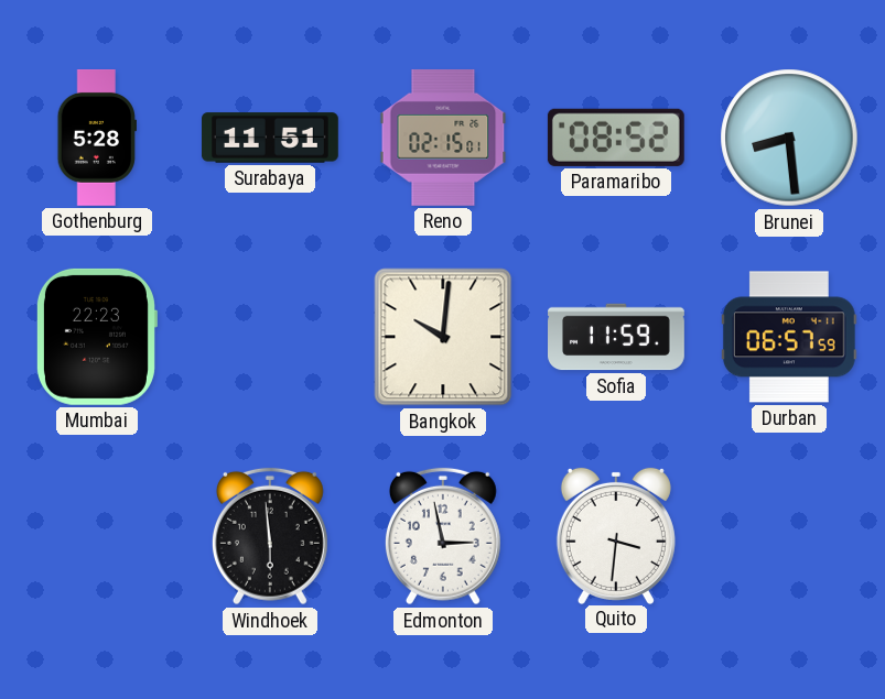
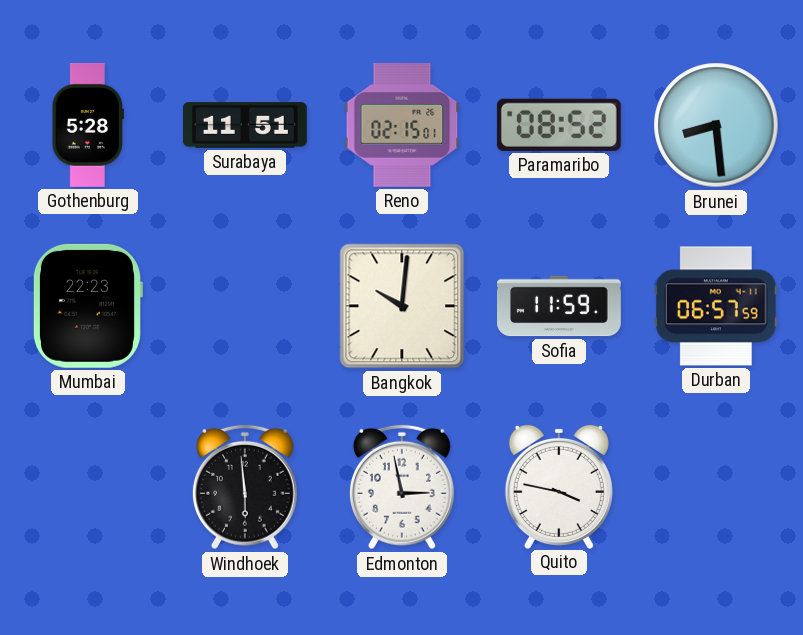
Quito: 3:31 -> 3:47
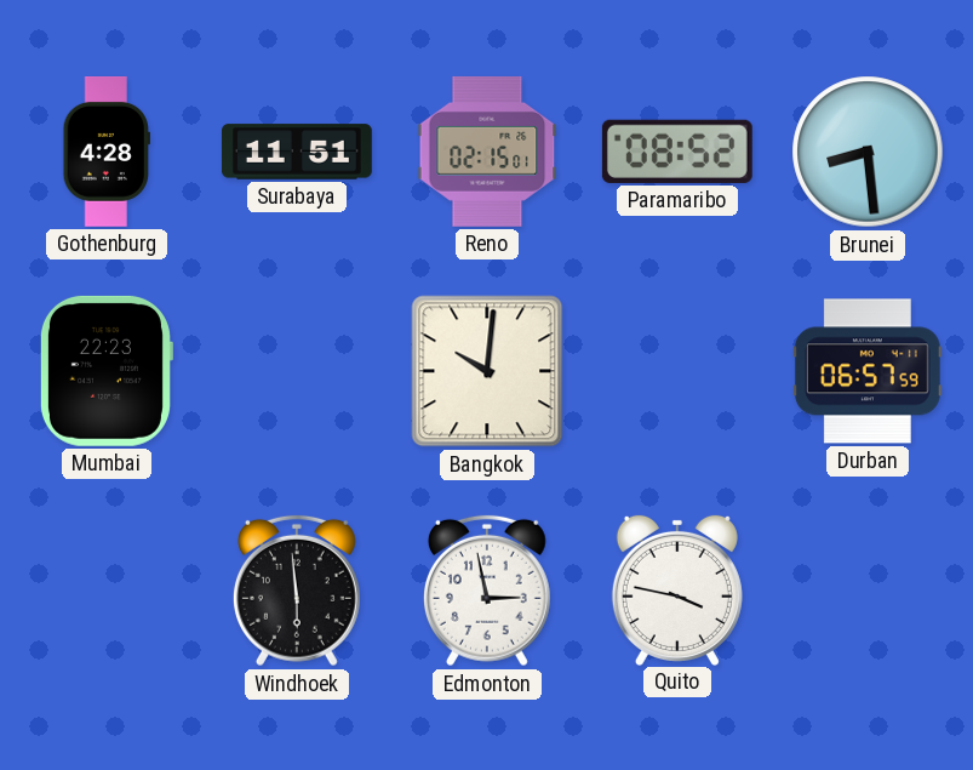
Gothenburg: 5:28 -> 4:28
Sofia: 11:59 -> none
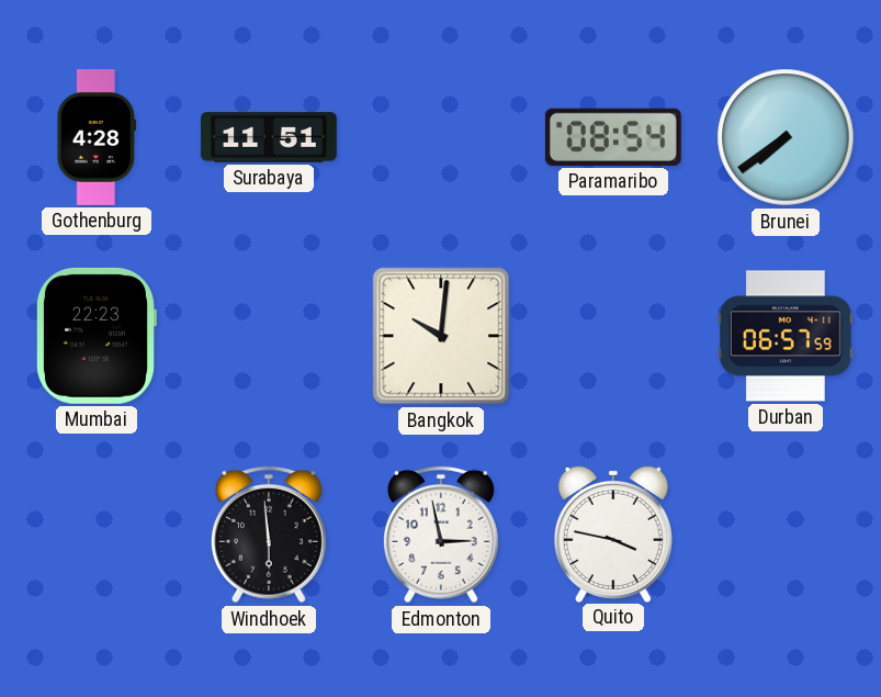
Reno: 02:15 -> none
Paramaribo: 08:52 -> 08:54
Brunei: 8:29 -> 7:39
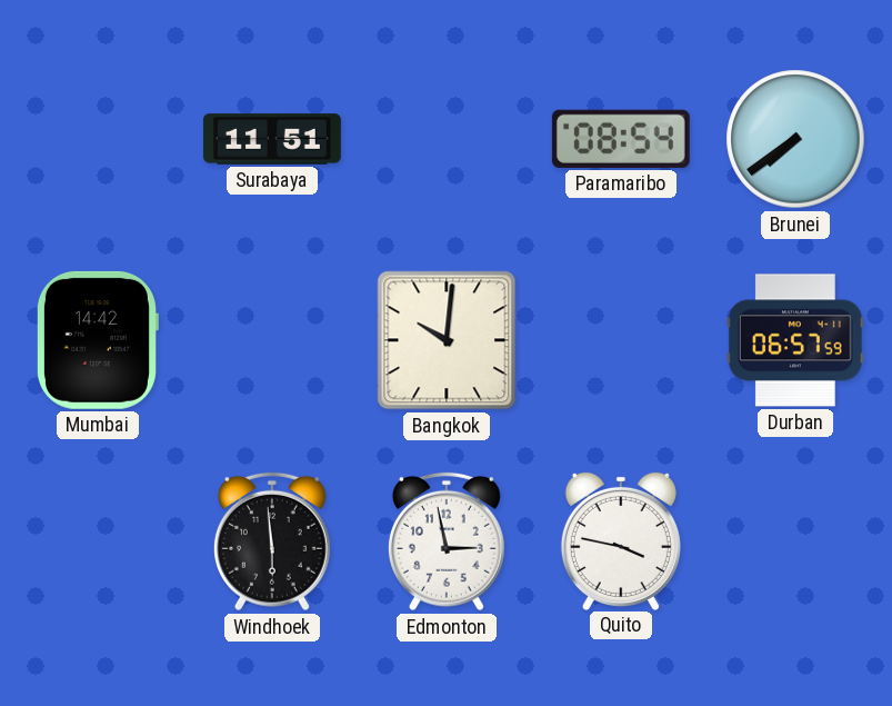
Gothenburg: 4:28 -> none
Mumbai: 22:23 -> 14:42
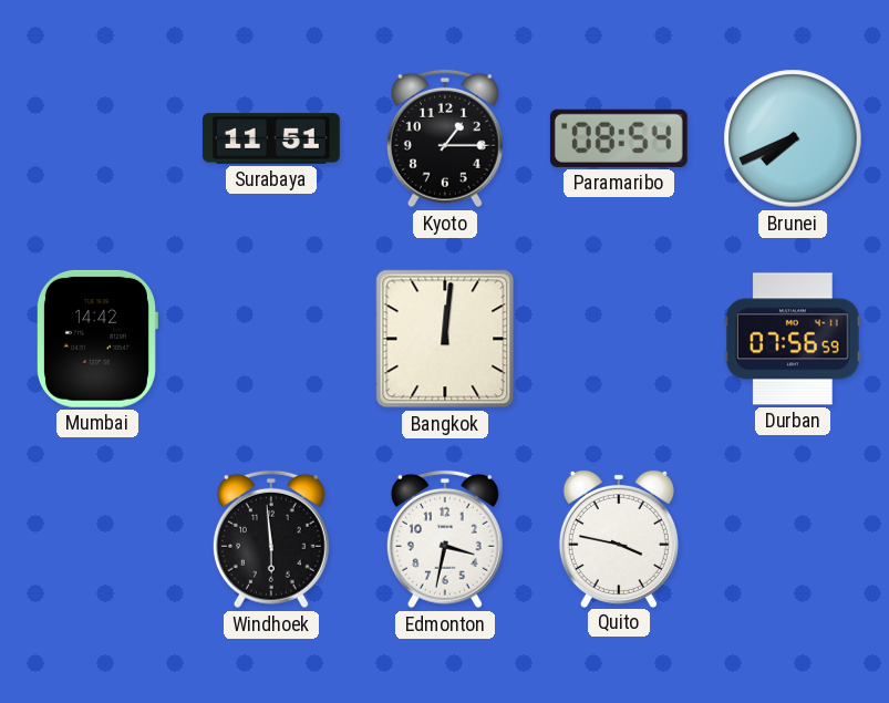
Kyoto: none -> 1:15
Brunei: 7:39 -> 7:41
Bangkok: 10:01 -> 12:01
Durban: 06:57 -> 07:56
Edmonton: 2:58 -> 3:32
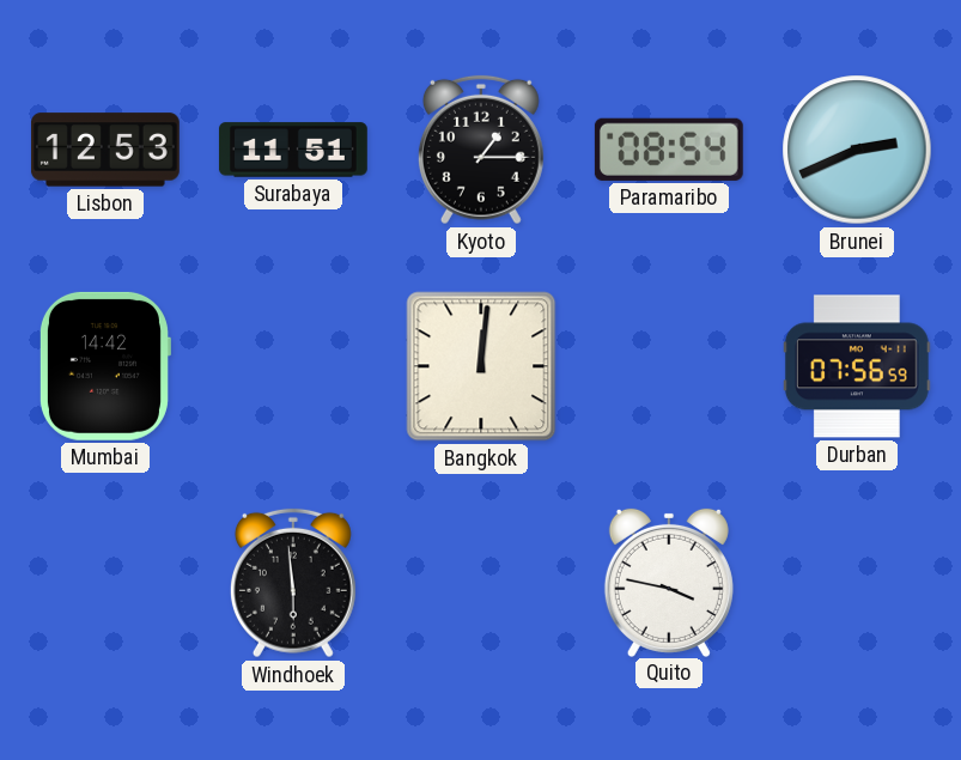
Lisbon: none -> 12:53
Brunei: 7:41 -> 2:41
Edmonton: 3:32 -> none
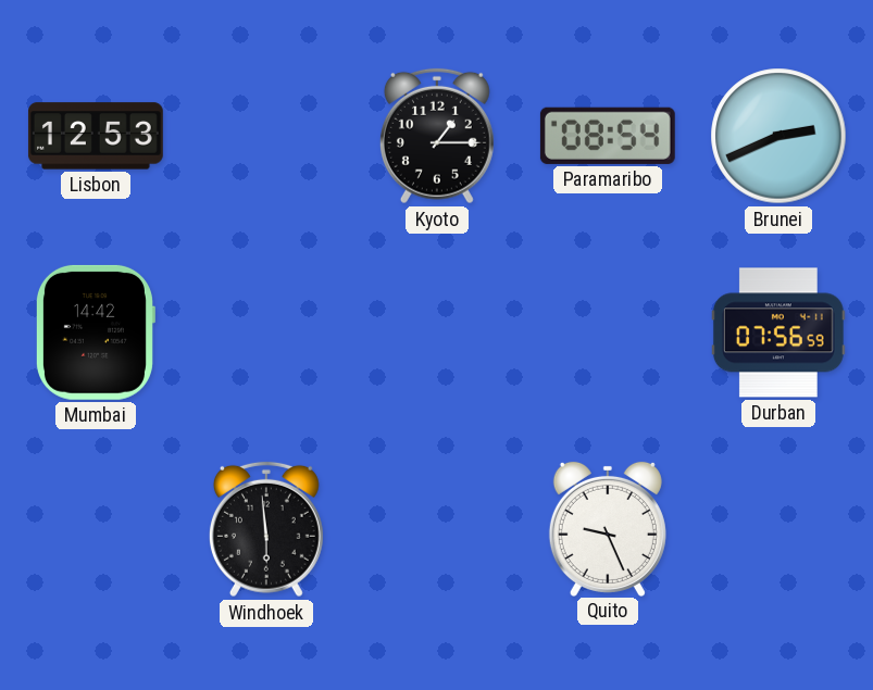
Surabaya: 11:51 -> none
Bangkok: 12:01 -> none
Quito: 3:47 -> 9:26
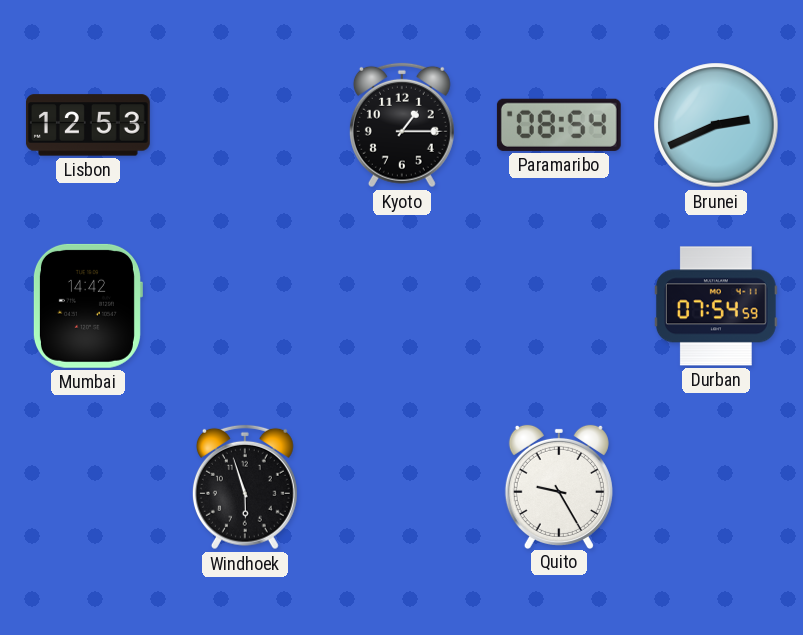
Durban: 07:56 -> 07:54
Windhoek: 5:59 -> 5:57
Quito: 9:26 -> 9:25
